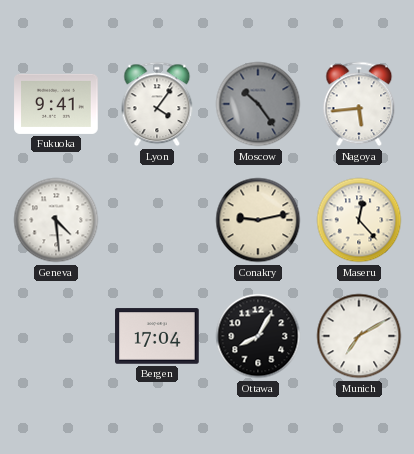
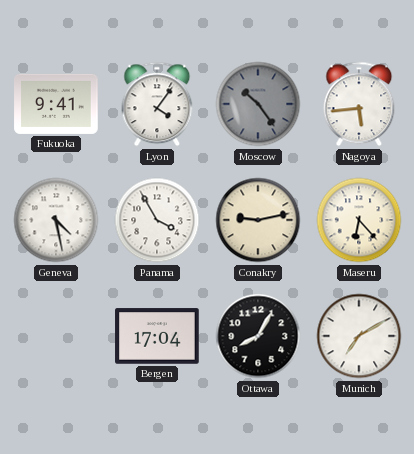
Geneva: 4:29 -> 4:28
Panama: none -> 3:55
Maseru: 12:23 -> 6:23
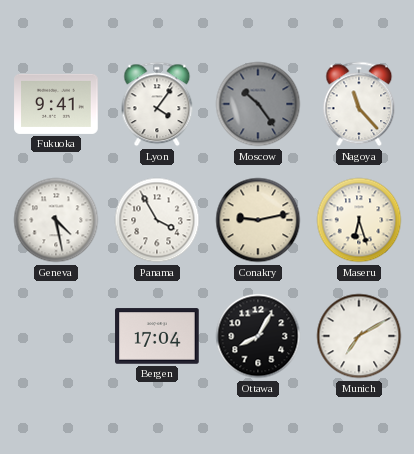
Nagoya: 5:44 -> 11:23
Maseru: 6:23 -> 6:27
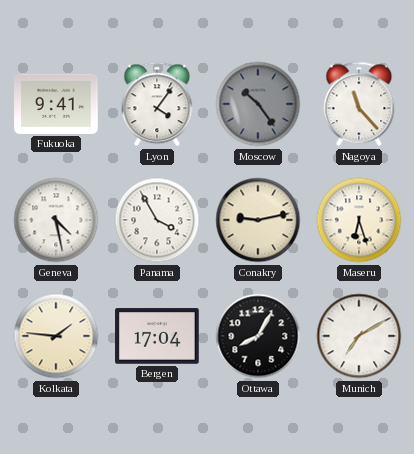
Kolkata: none -> 1:46
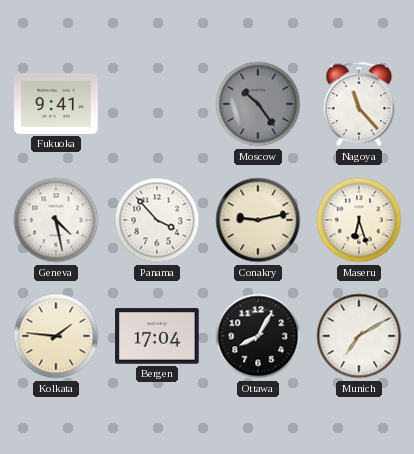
Lyon: 4:06 -> none
Panama: 3:55 -> 3:53
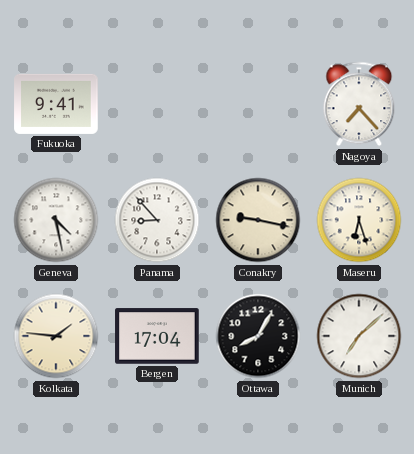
Moscow: 10:24 -> none
Nagoya: 11:23 -> 7:23
Panama: 3:53 -> 8:53
Conakry: 9:13 -> 9:17
Munich: 7:10 -> 7:08
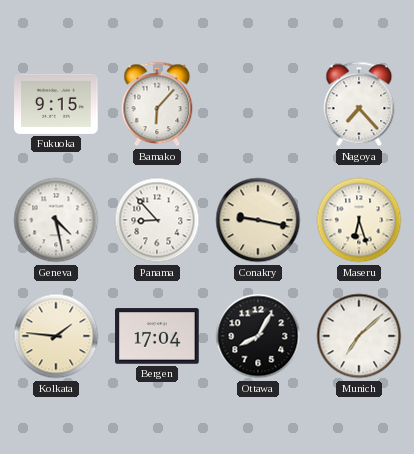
Fukuoka: 9:41 -> 9:15
Bamako: none -> 6:07
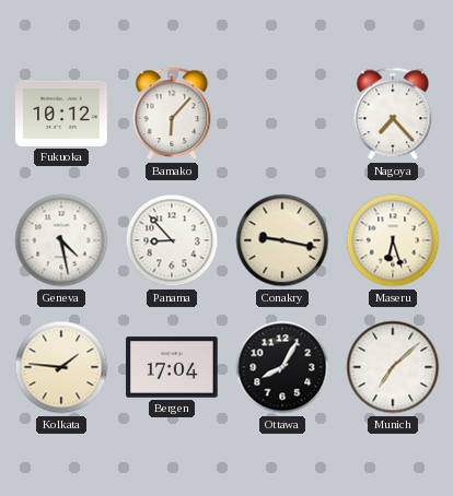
Fukuoka: 9:15 -> 10:12
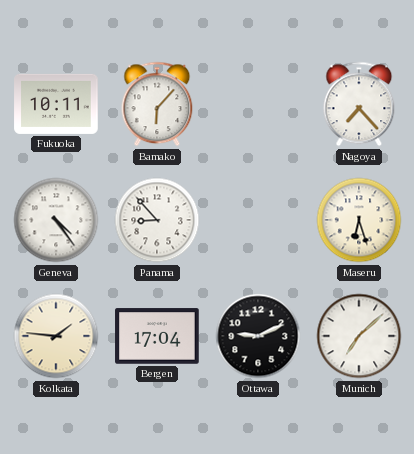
Fukuoka: 10:12 -> 10:11
Geneva: 4:28 -> 4:24
Conakry: 9:17 -> none
Ottawa: 8:05 -> 9:11
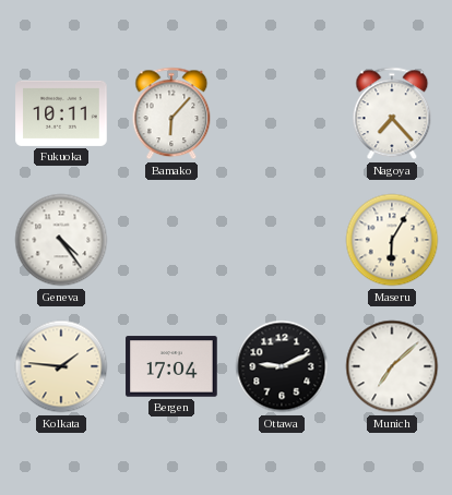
Panama: 8:53 -> none
Maseru: 6:27 -> 6:05
